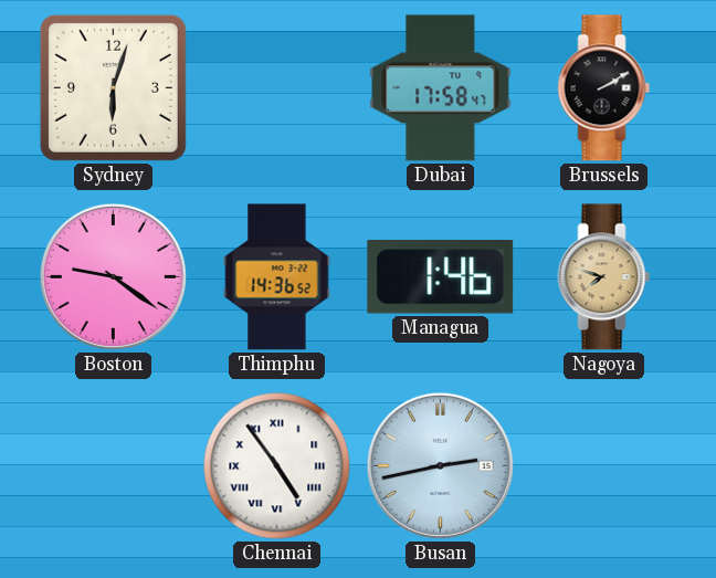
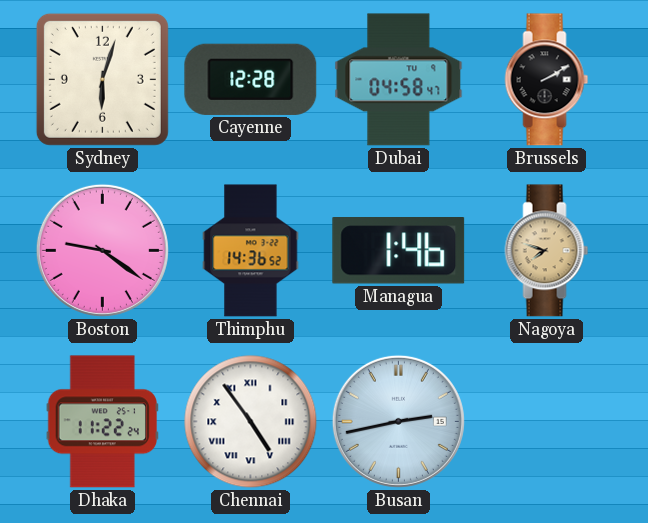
Cayenne: none -> 12:28
Dubai: 17:58 -> 04:58
Dhaka: none -> 11:22
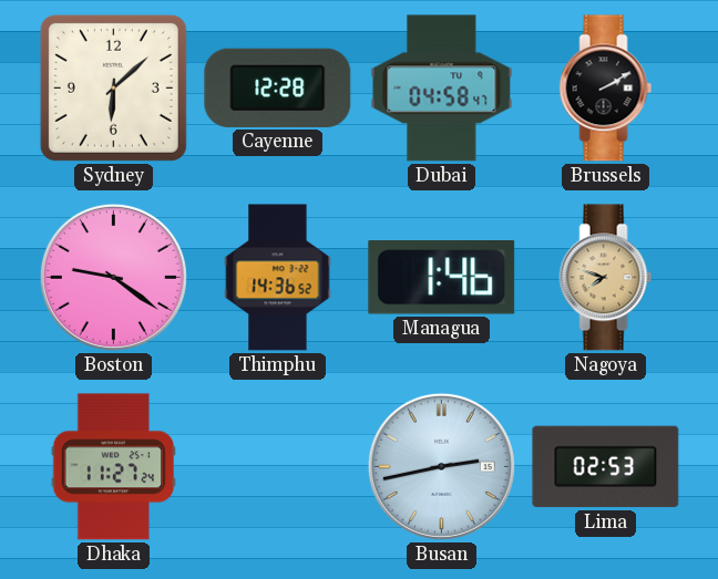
Sydney: 6:03 -> 6:08
Dhaka: 11:22 -> 11:27
Chennai: 4:54 -> none
Lima: none -> 02:53
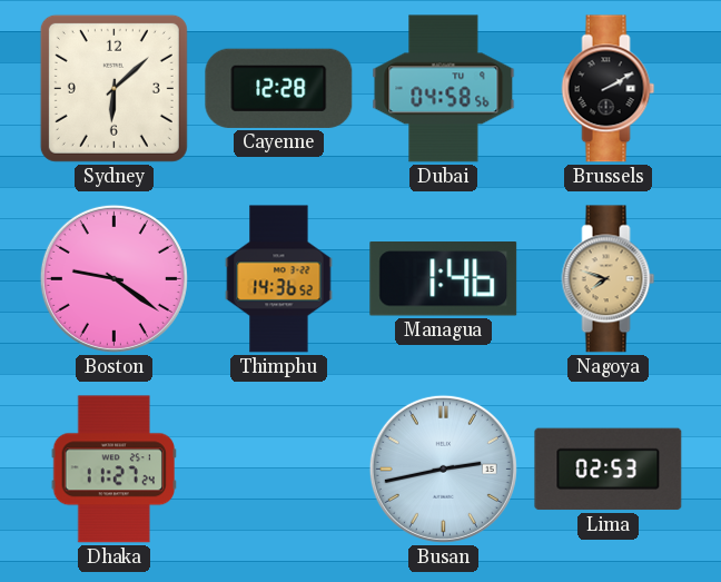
Dubai: 04:58:47 -> 04:58:56
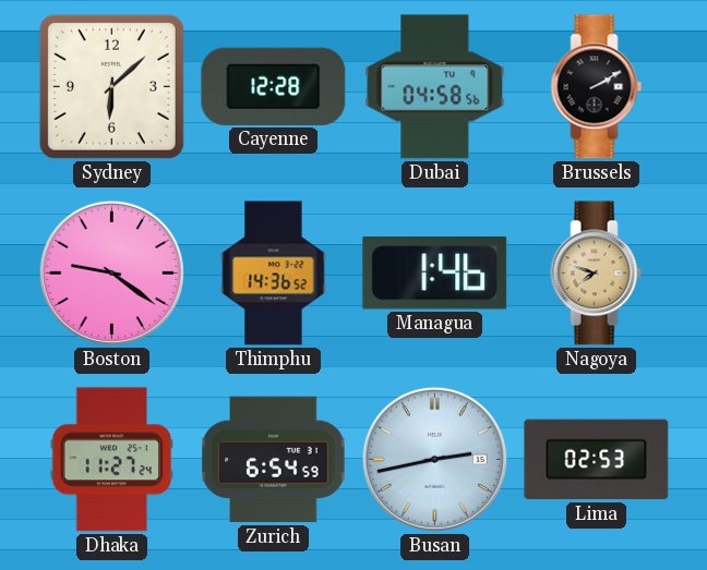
Zurich: none -> 6:54
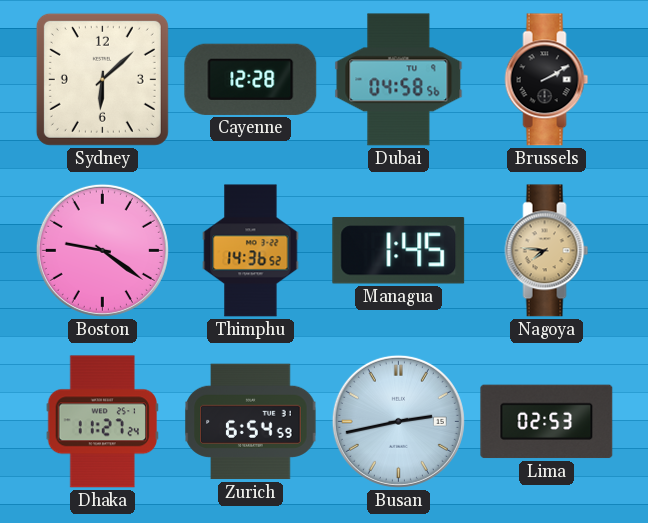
Managua: 1:46 -> 1:45
Nagoya: 7:48 -> 7:46
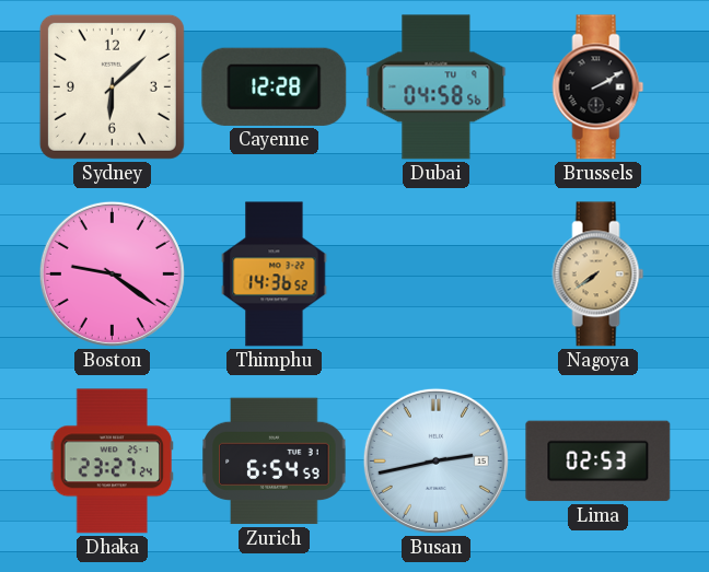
Managua: 1:45 -> none
Nagoya: 7:46 -> 7:39
Dhaka: 11:27 -> 23:27
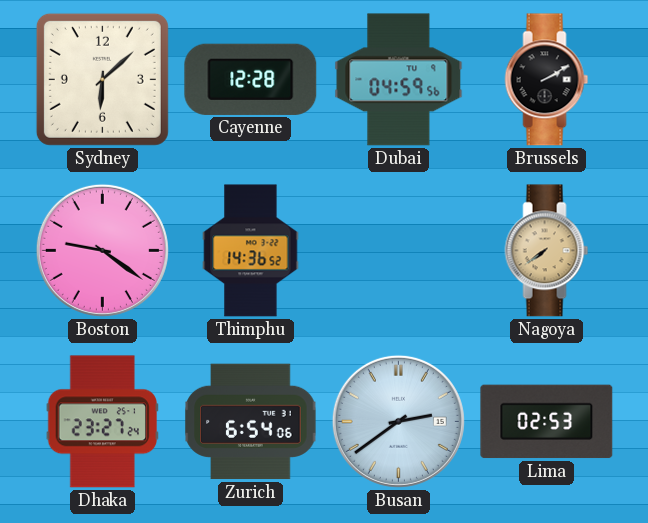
Dubai: 04:58 -> 04:59
Zurich: 6:54:59 -> 6:54:06
Busan: 2:43 -> 2:39
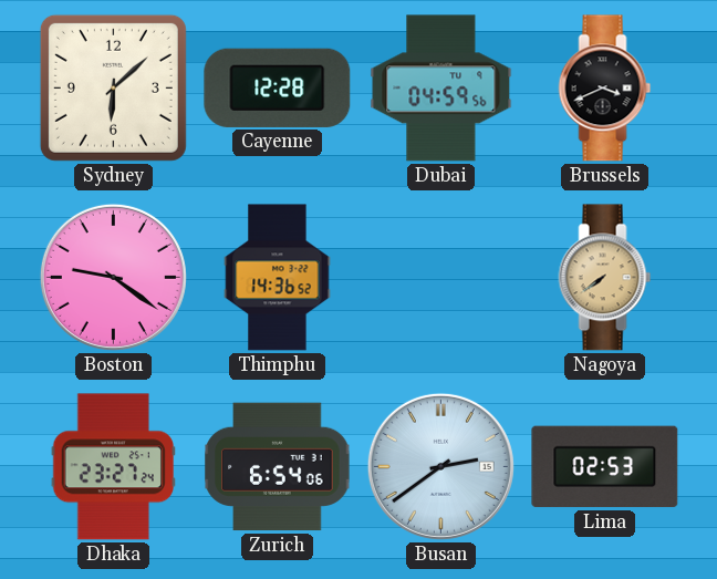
Brussels: 2:10 -> 3:41
